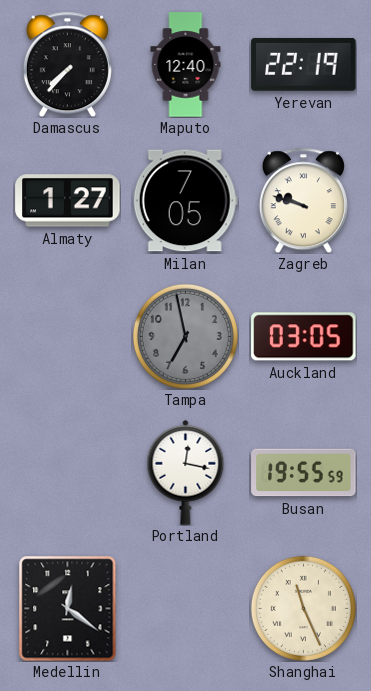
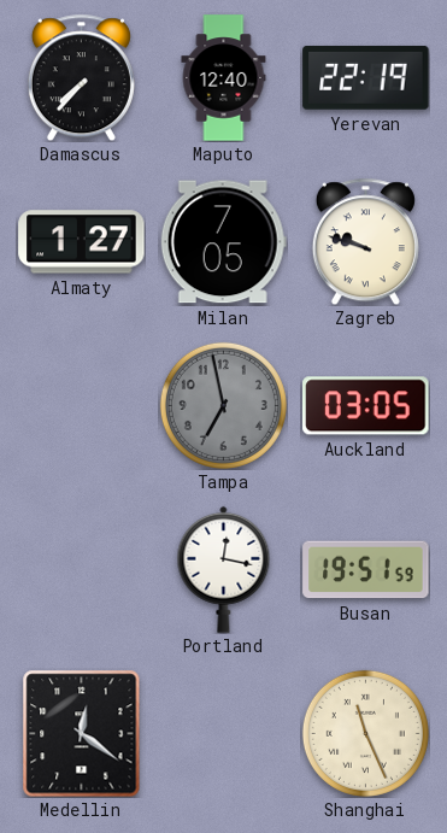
Busan: 19:55 -> 19:51
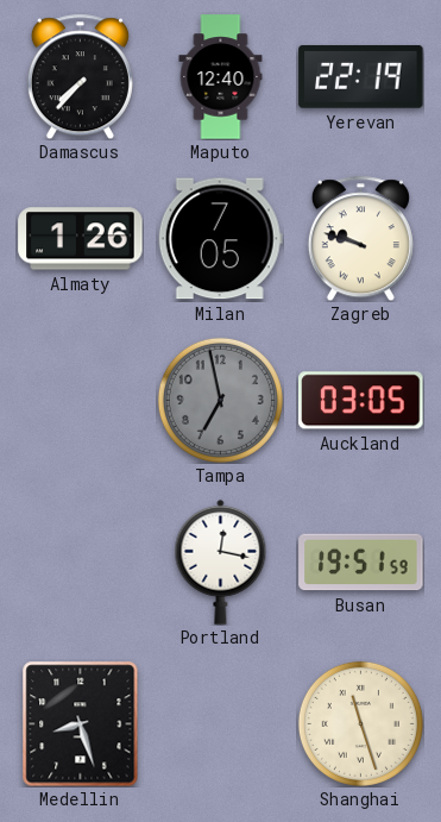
Almaty: 1:27 -> 1:26
Medellin: 12:21 -> 8:27
Shanghai: 11:26 -> 11:27
